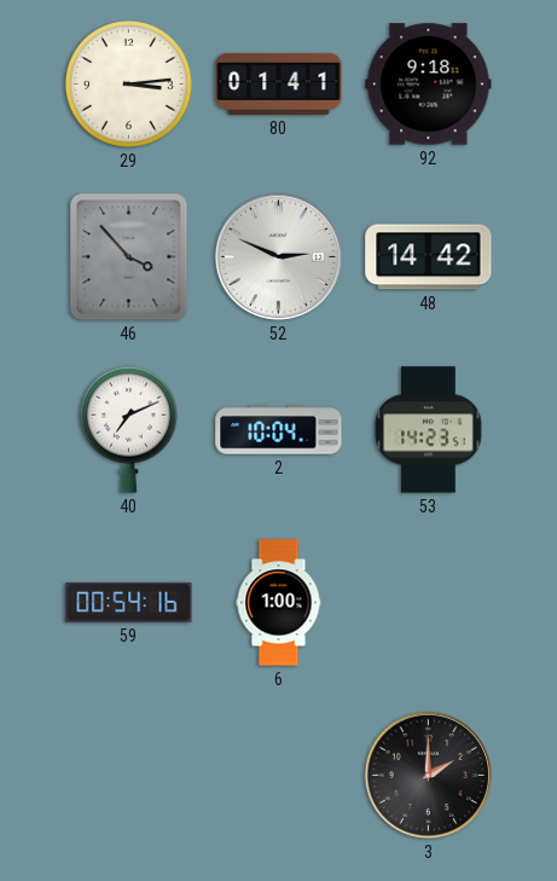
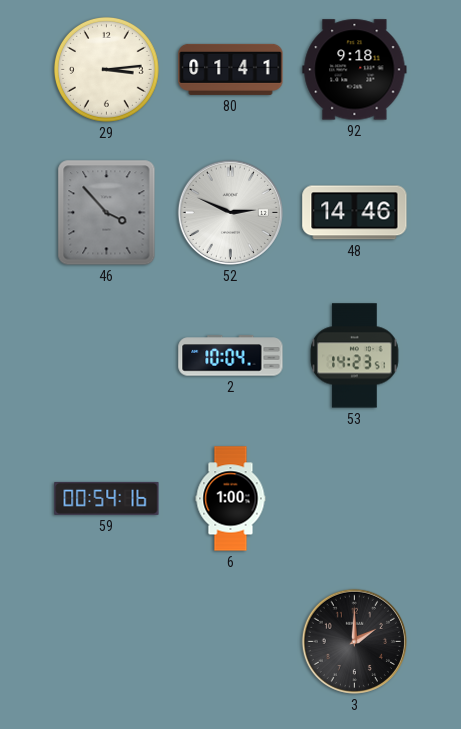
48: 14:42 -> 14:46
40: 7:11 -> none
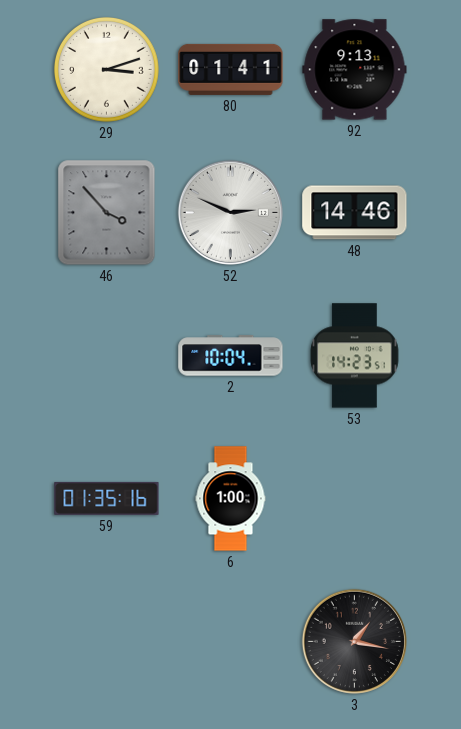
29: 3:14 -> 3:12
92: 9:18 -> 9:13
59: 00:54 -> 01:35
3: 2:00 -> 1:17
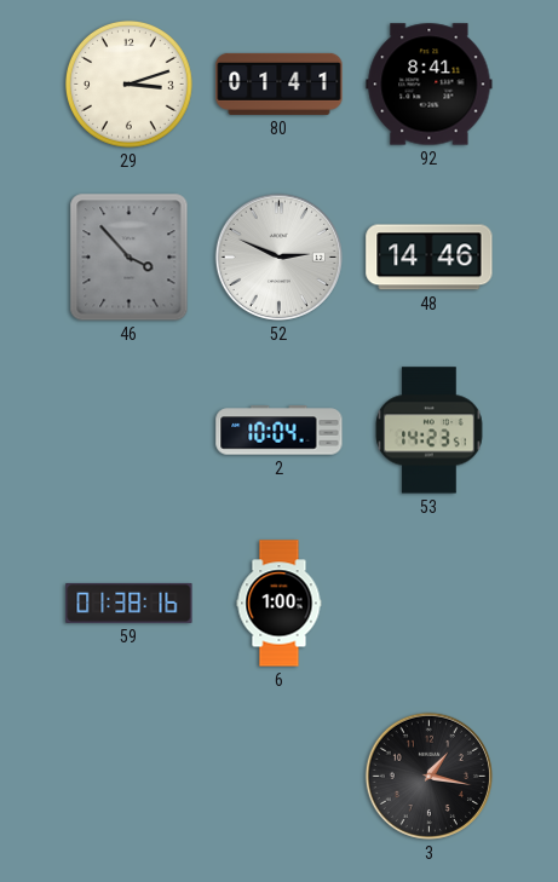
92: 9:13 -> 8:41
59: 01:35 -> 01:38
